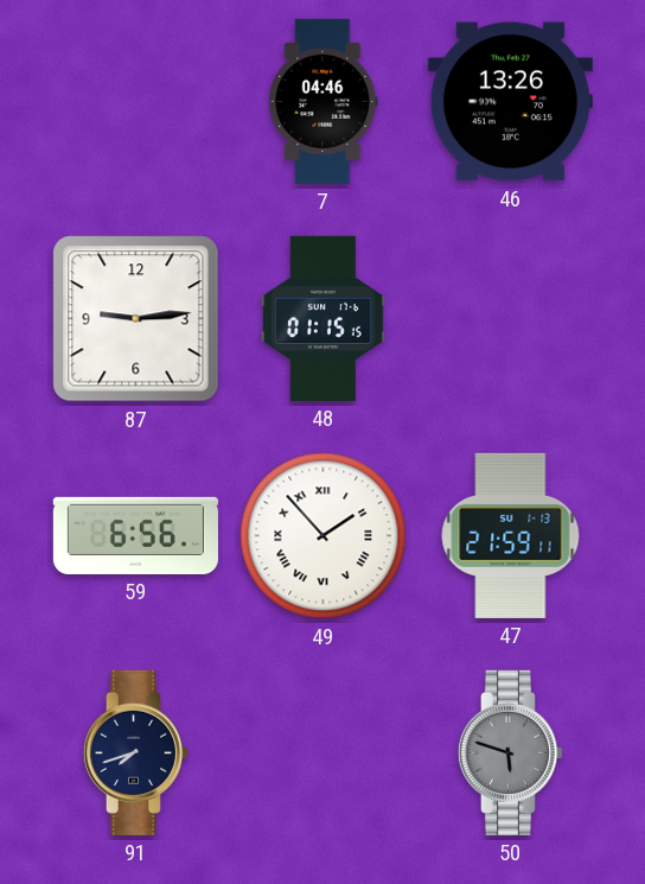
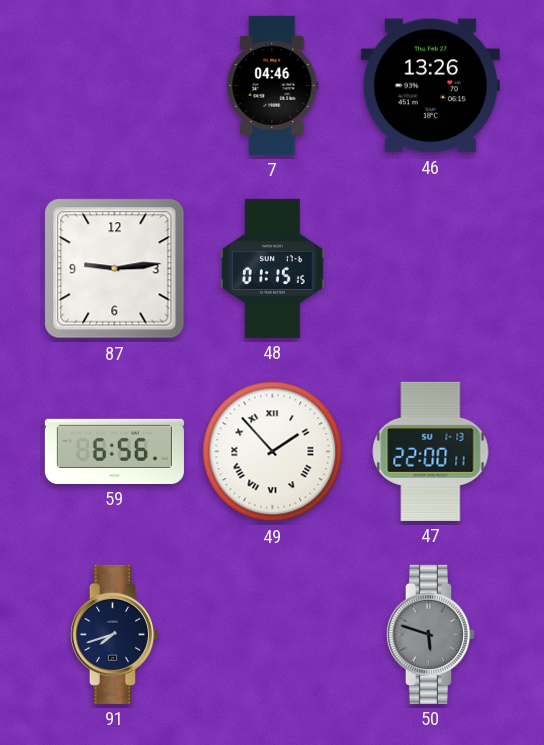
47: 21:59 -> 22:00
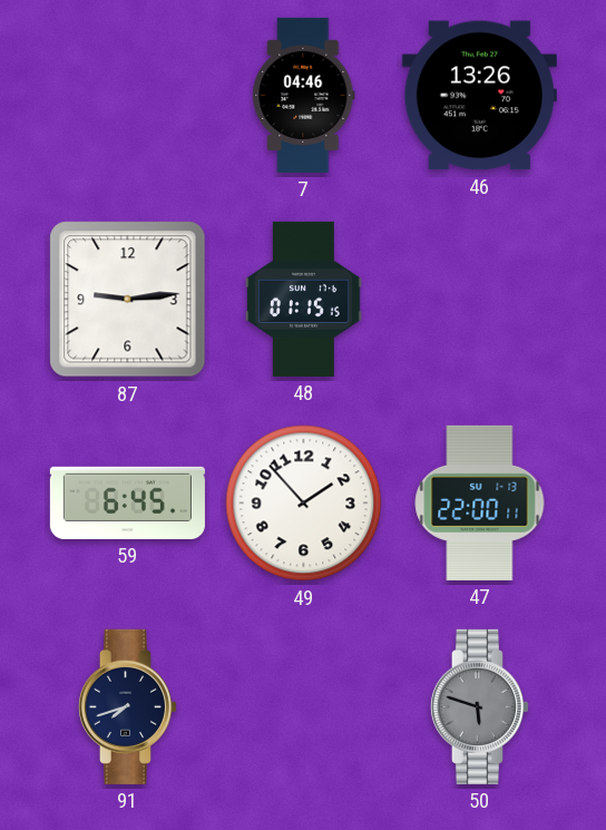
59: 6:56 -> 6:45
49 numerals: Roman -> Arabic
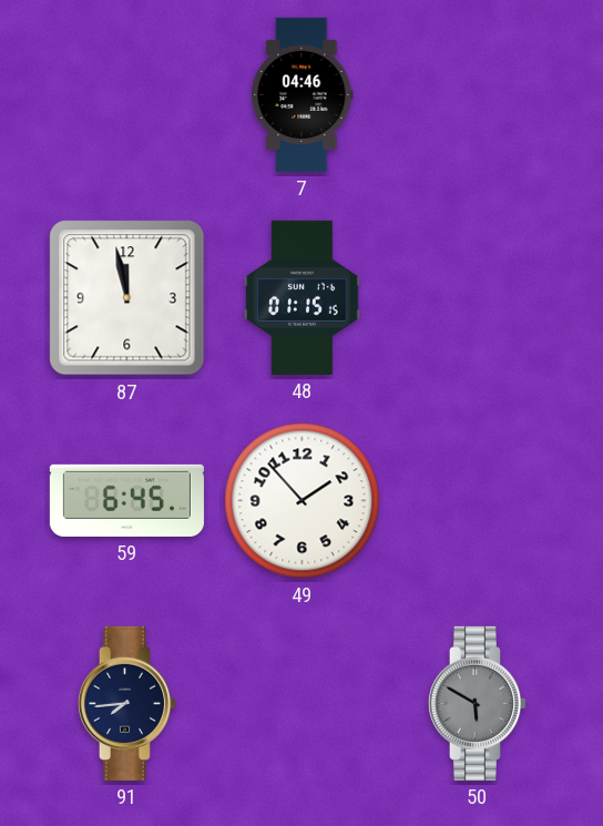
46: 13:26 -> none
87: 9:14 -> 11:58
47: 22:00 -> none
91: 7:42 -> 7:44
50: 5:48 -> 5:50
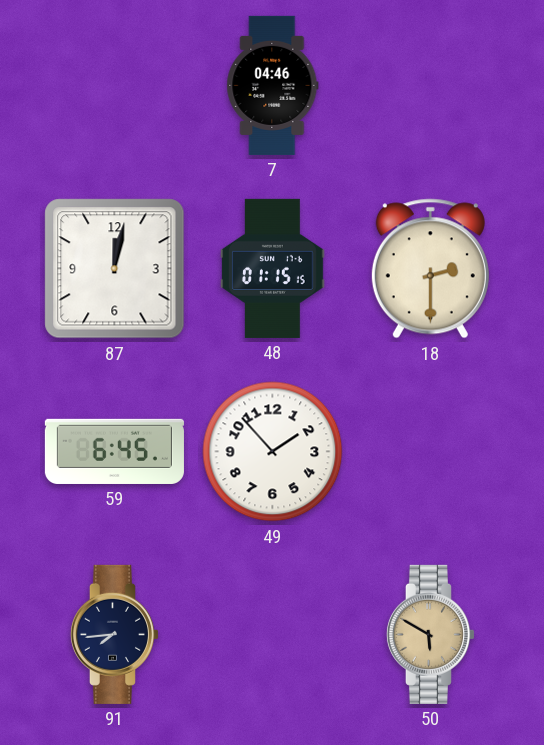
87: 11:58 -> 12:02
18: none -> 2:30
50 dial: grey -> champagne
